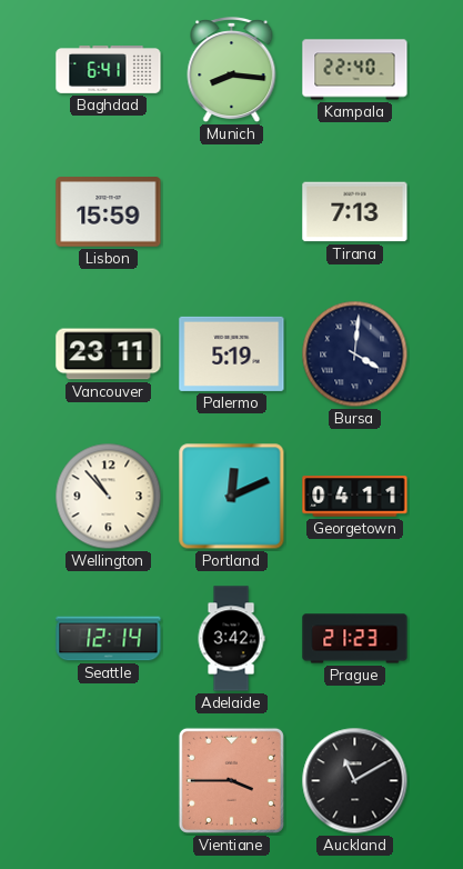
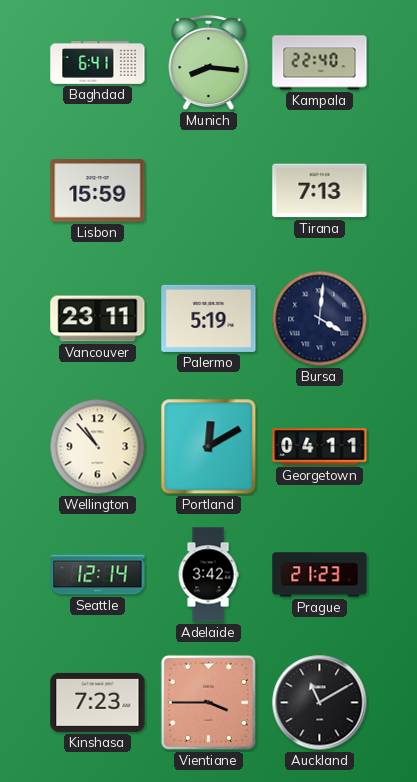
Portland: 12:11 -> 12:10
Kinshasa: none -> 7:23
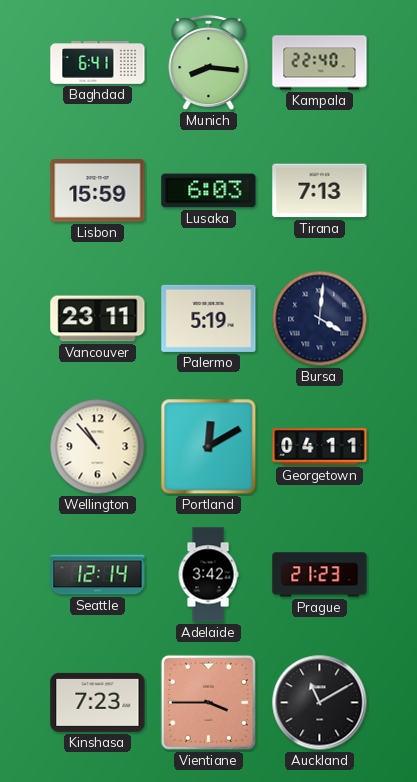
Lusaka: none -> 6:03
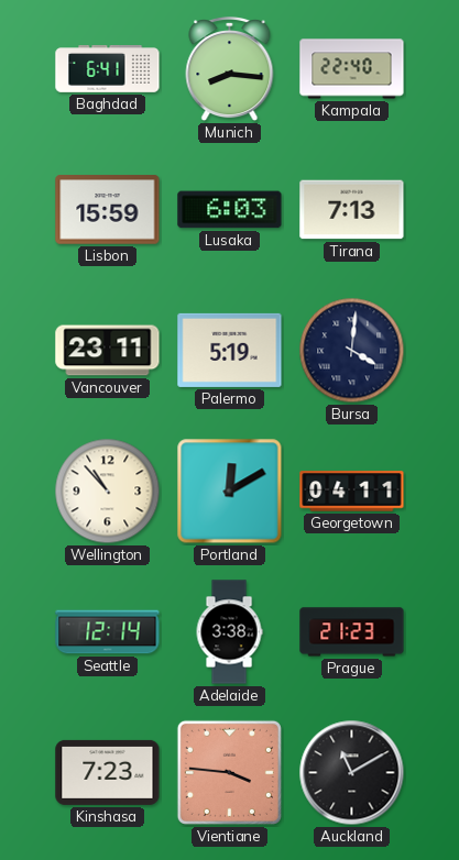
Adelaide: 3:42 -> 3:38
Vientiane: 3:45 -> 3:46
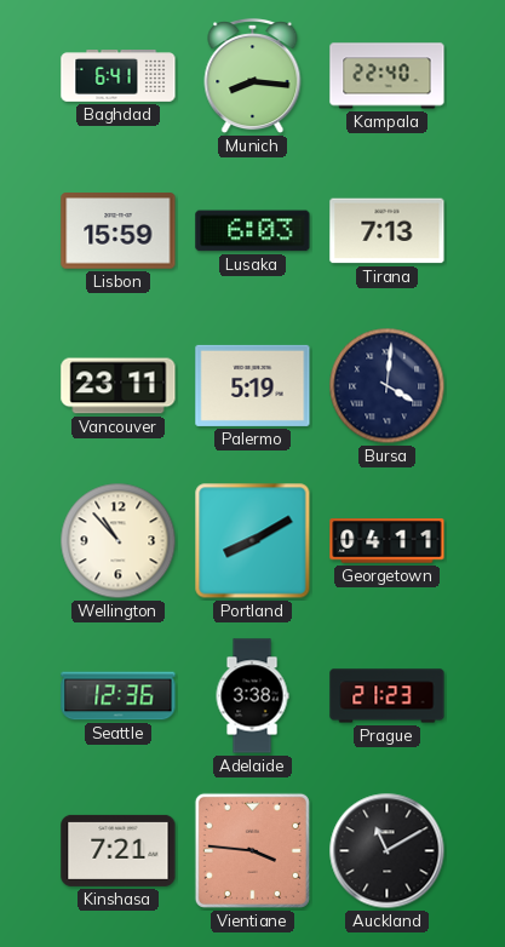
Portland: 12:10 -> 8:10
Seattle: 12:14 -> 12:36
Kinshasa: 7:23 -> 7:21
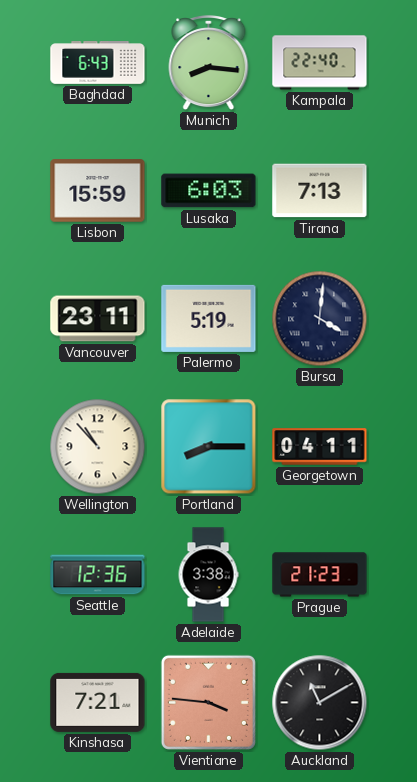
Baghdad: 6:41 -> 6:43
Portland: 8:10 -> 8:15
